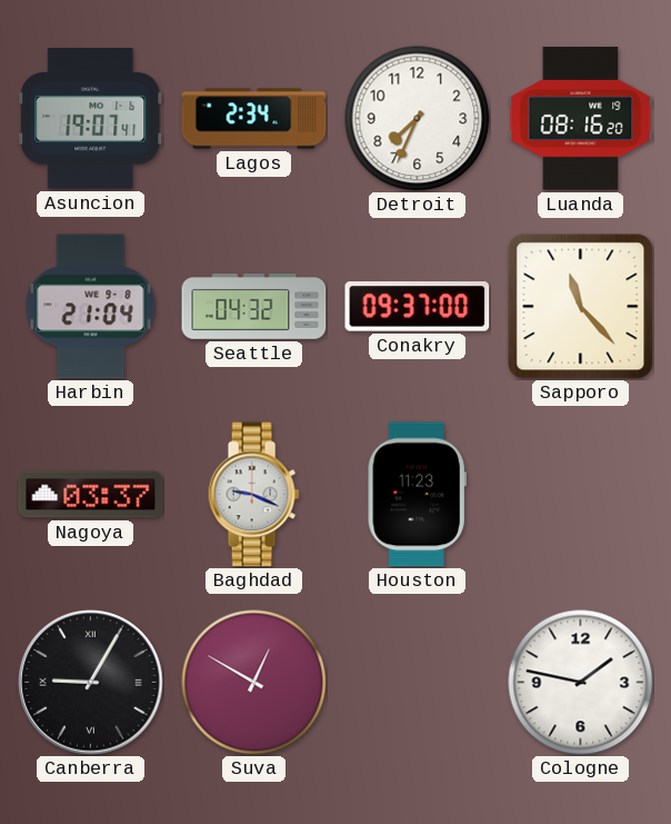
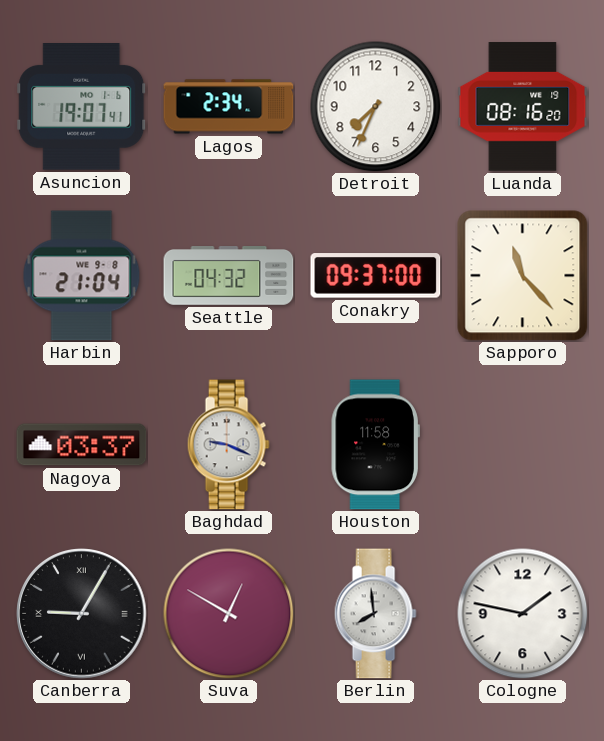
Houston: 11:23 -> 11:58
Berlin: none -> 7:59
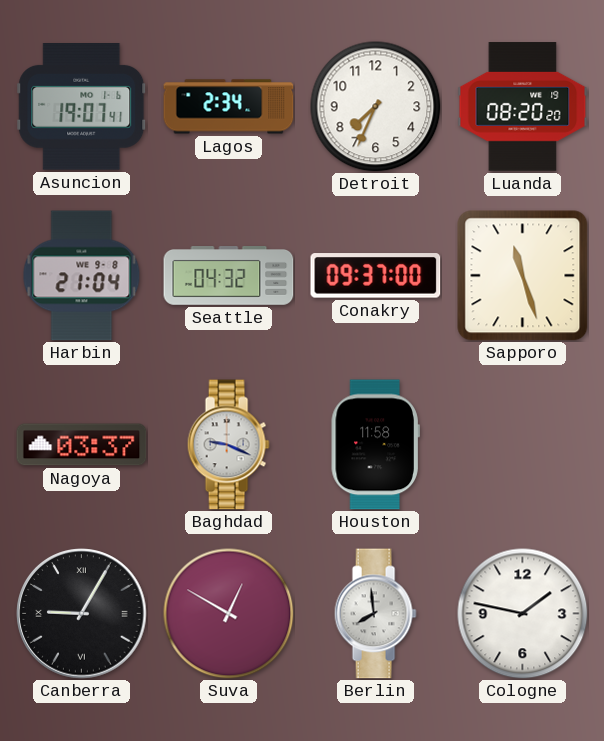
Luanda: 08:16 -> 08:20
Sapporo: 11:23 -> 11:27
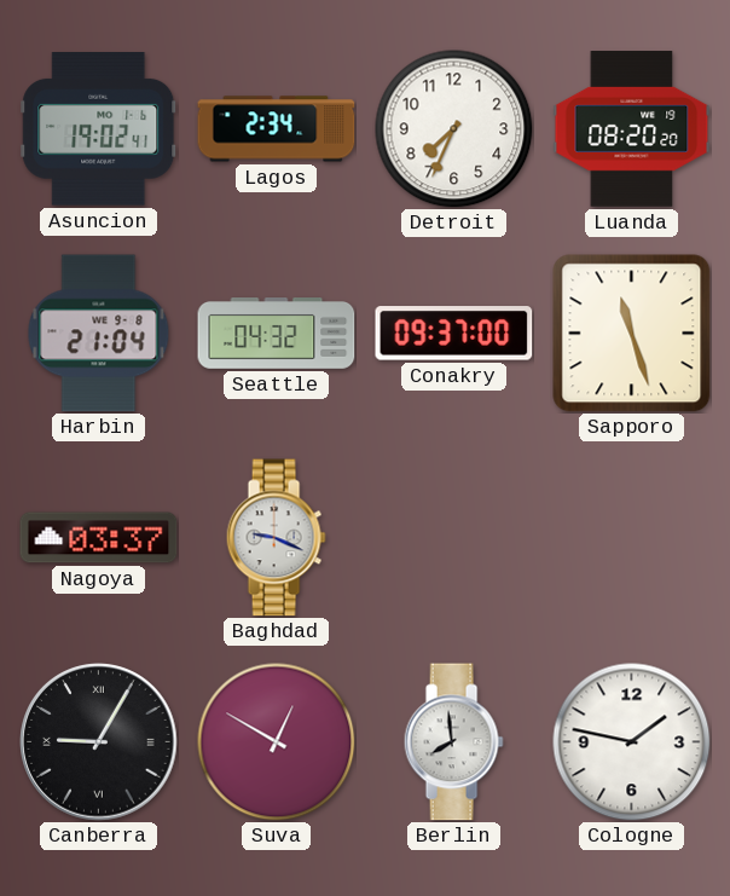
Asuncion: 19:07 -> 19:02
Houston: 11:58 -> none
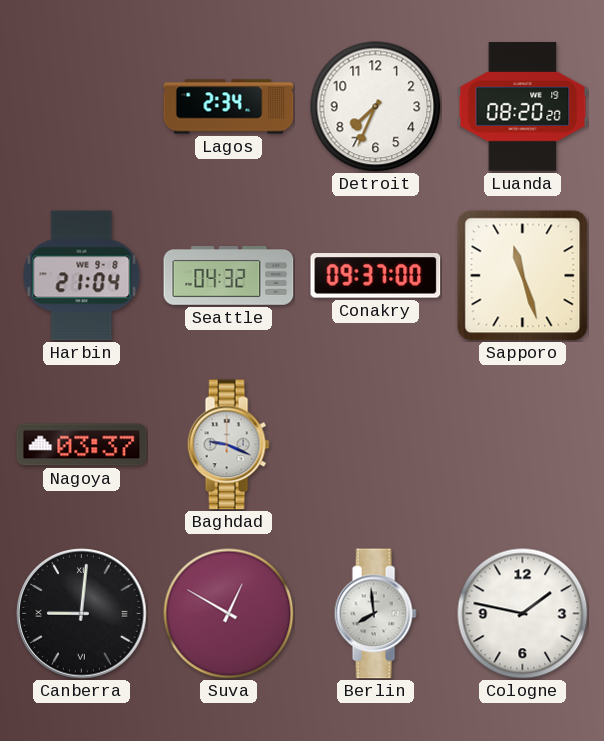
Asuncion: 19:02 -> none
Canberra: 9:05 -> 9:01
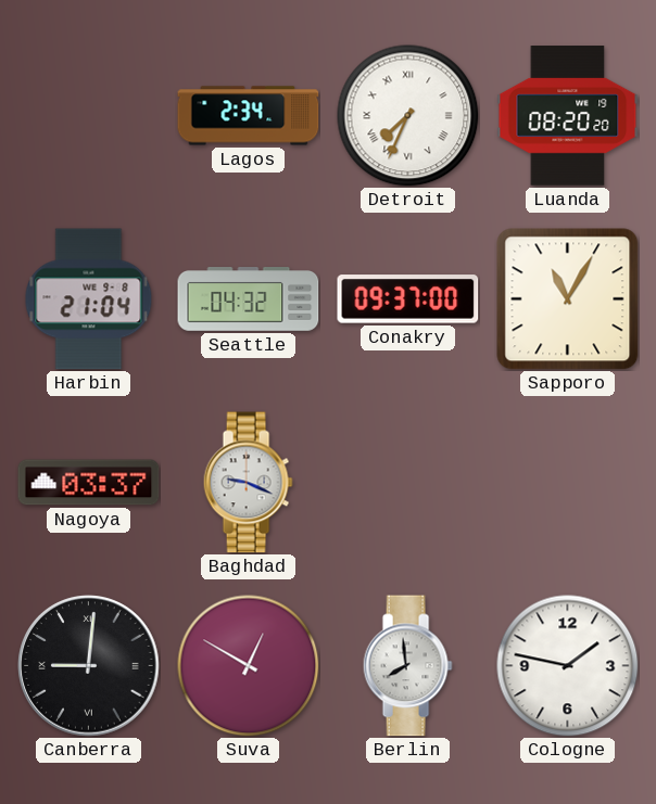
Detroit numerals: Arabic -> Roman
Sapporo: 11:27 -> 11:05
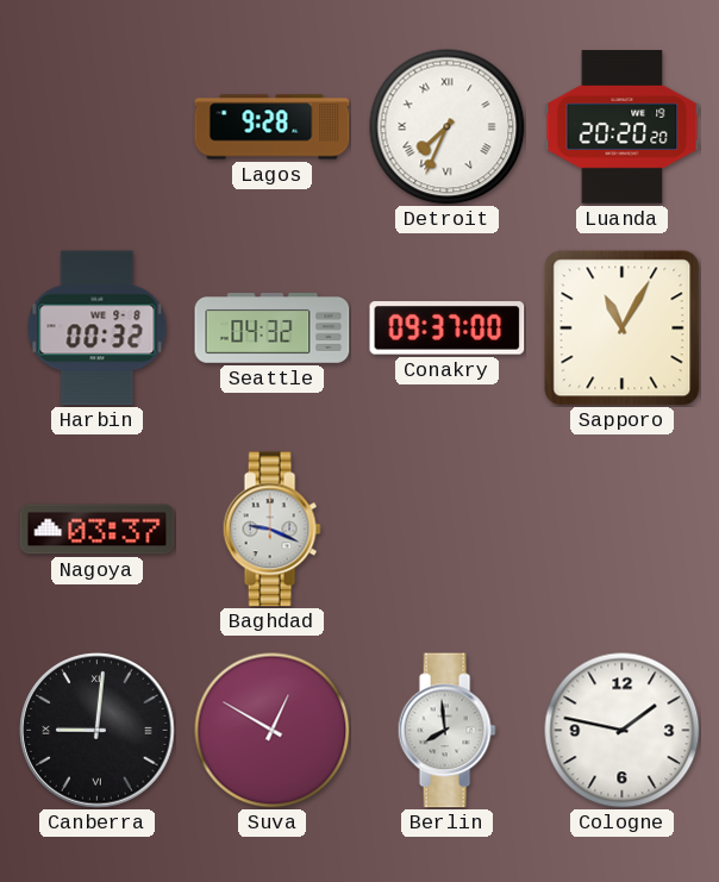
Lagos: 2:34 -> 9:28
Luanda: 08:20 -> 20:20
Harbin: 21:04 -> 00:32
